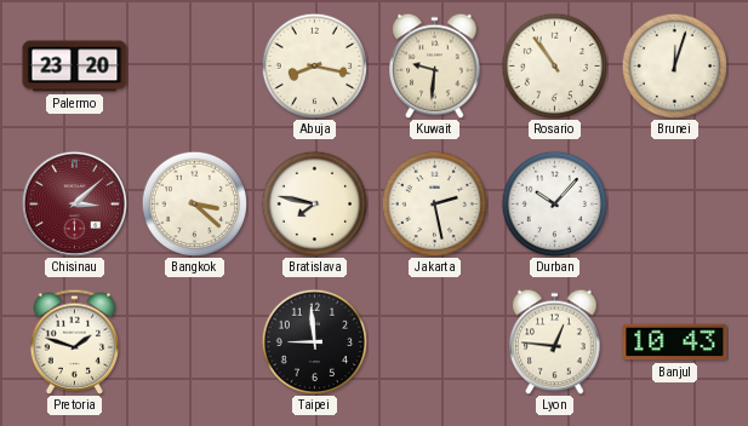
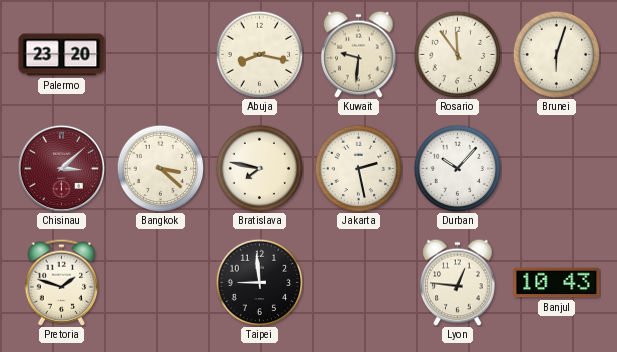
Rosario: 10:54 -> 11:54
Brunei: 12:03 -> 6:03
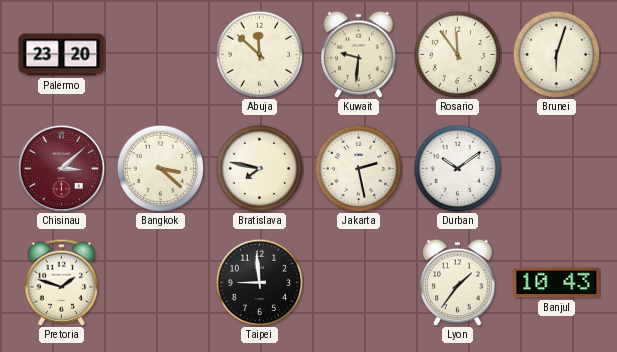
Abuja: 8:17 -> 11:52
Durban: 10:07 -> 10:09
Lyon: 12:46 -> 1:36
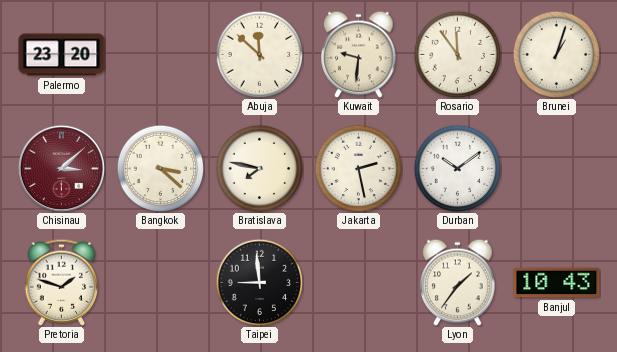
Brunei: 6:03 -> 1:03
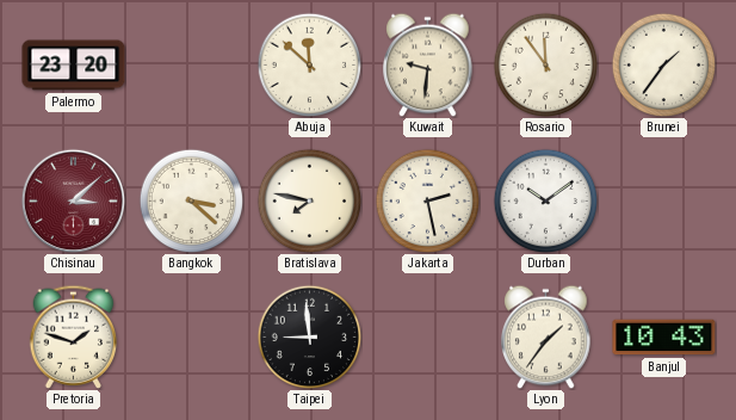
Brunei: 1:03 -> 1:36
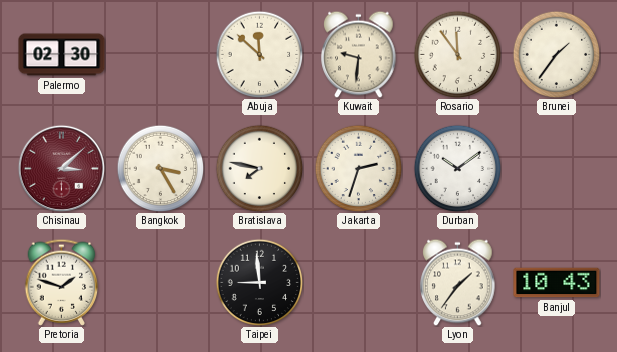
Palermo: 23:20 -> 02:30
Bangkok: 3:22 -> 3:25
Jakarta: 2:28 -> 2:33
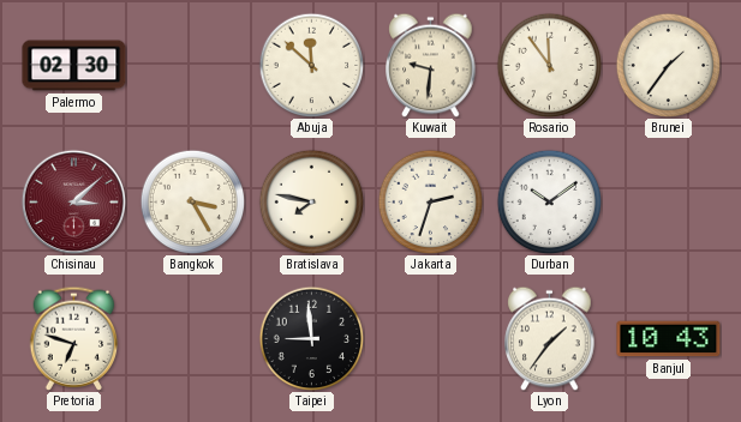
Pretoria: 1:48 -> 6:48
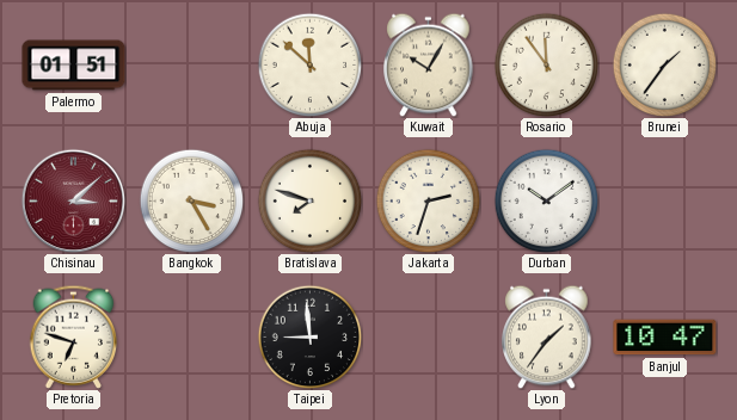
Palermo: 02:30 -> 01:51
Kuwait: 9:31 -> 10:05
Bratislava: 7:47 -> 7:48
Banjul: 10:43 -> 10:47
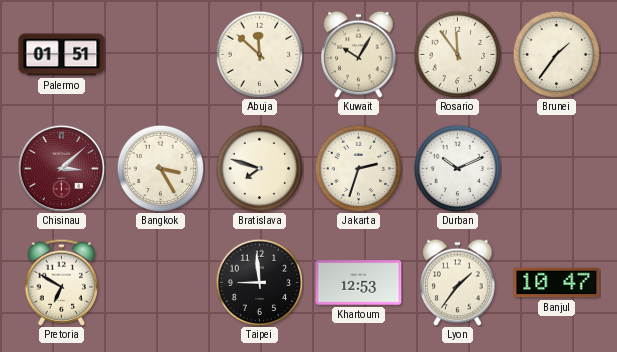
Durban: 10:09 -> 10:11
Pretoria: 6:48 -> 6:50
Khartoum: none -> 12:53
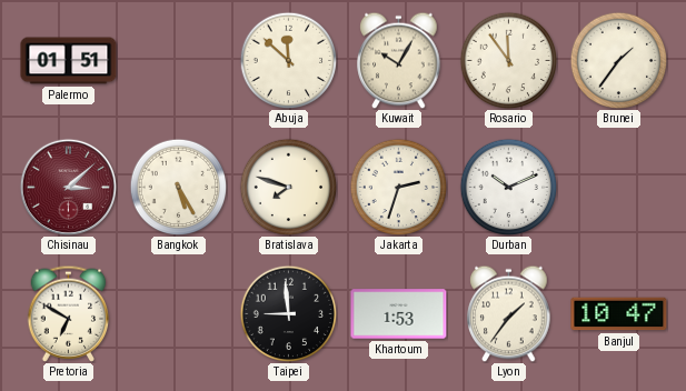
Bangkok: 3:25 -> 5:25
Khartoum: 12:53 -> 1:53
